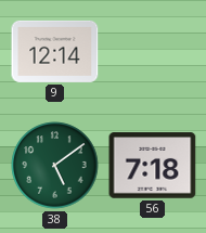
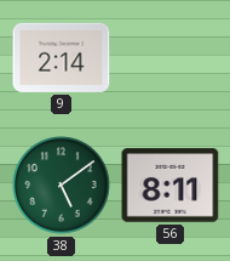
9: 12:14 -> 2:14
56: 7:18 -> 8:11
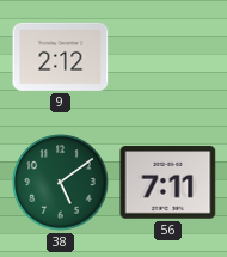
9: 2:14 -> 2:12
56: 8:11 -> 7:11
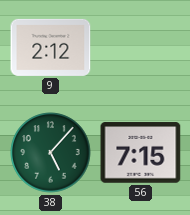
38: 5:09 -> 5:07
56: 7:11 -> 7:15
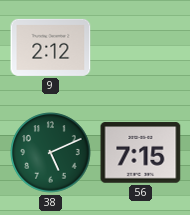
38: 5:07 -> 5:11
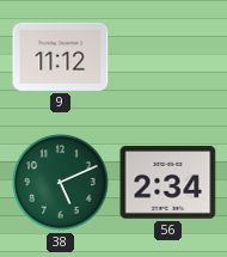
9: 2:12 -> 11:12
56: 7:15 -> 2:34
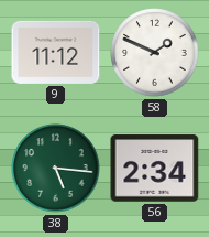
58: none -> 1:49
38: 5:11 -> 5:16
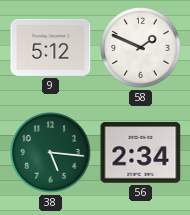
9: 11:12 -> 5:12
